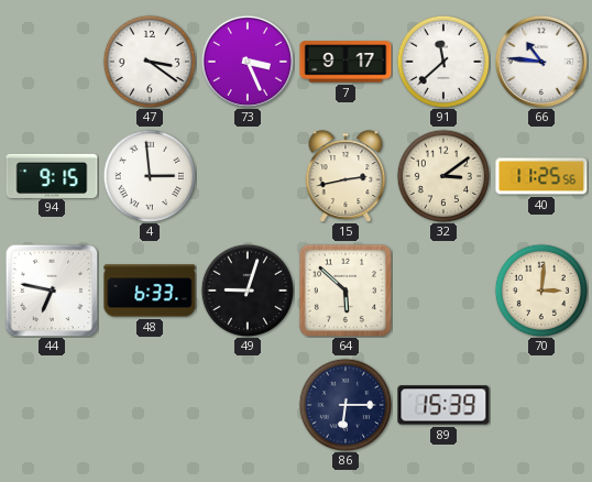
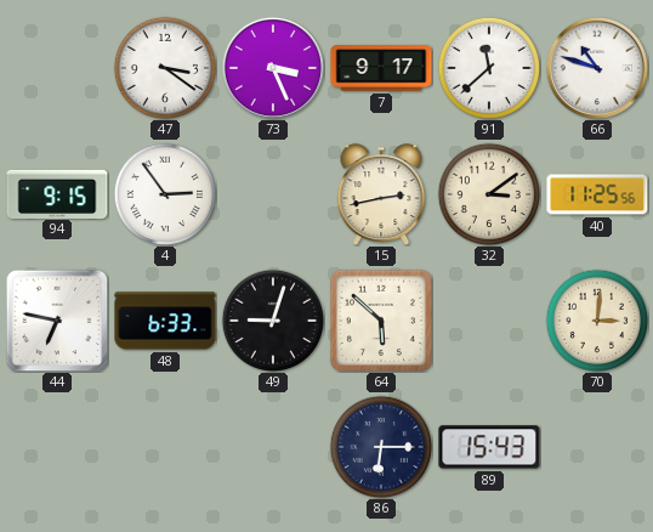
66: 10:46 -> 10:48
4: 2:59 -> 2:54
89: 15:39 -> 15:43
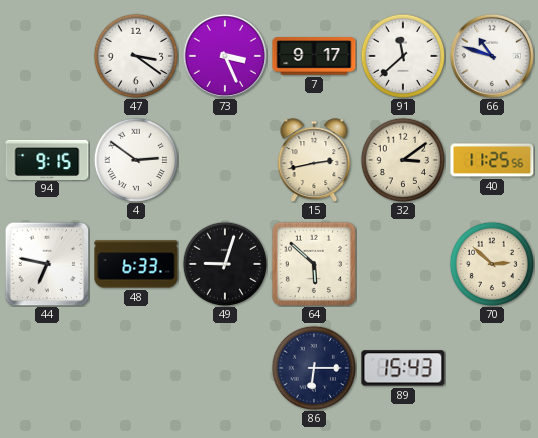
4: 2:54 -> 2:51
70: 3:01 -> 2:52
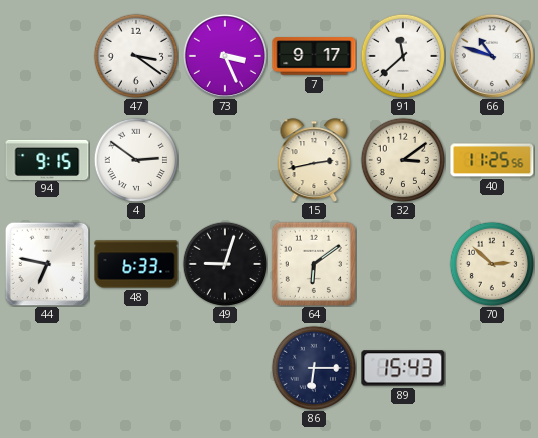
64: 5:52 -> 6:09
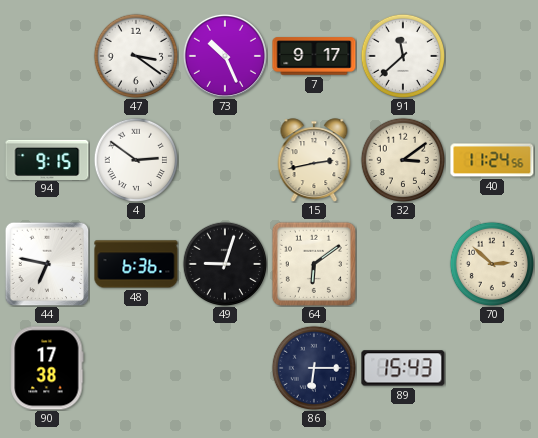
73: 3:26 -> 10:26
66: 10:48 -> none
40: 11:25 -> 11:24
48: 6:33 -> 6:36
90: none -> 17:38
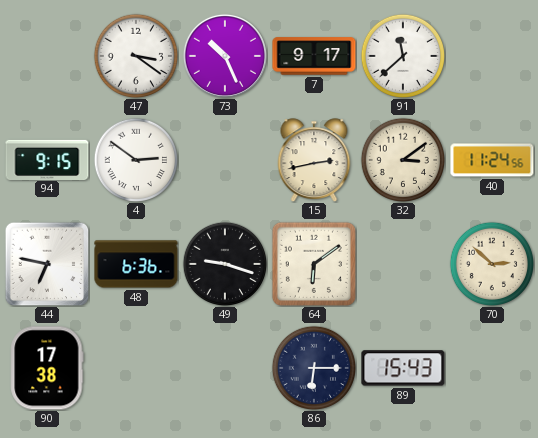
49: 9:03 -> 9:18
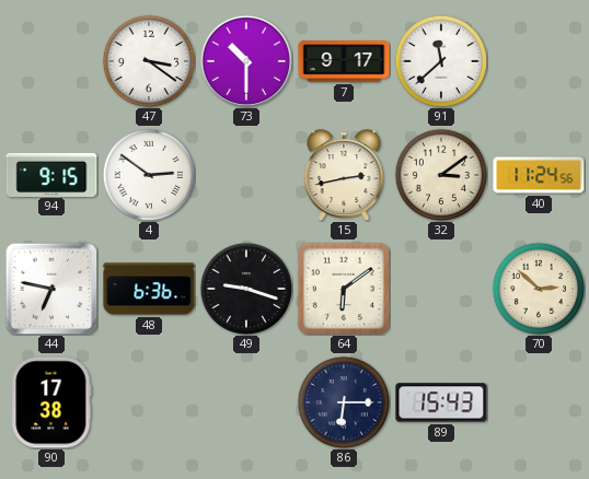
73: 10:26 -> 10:30
